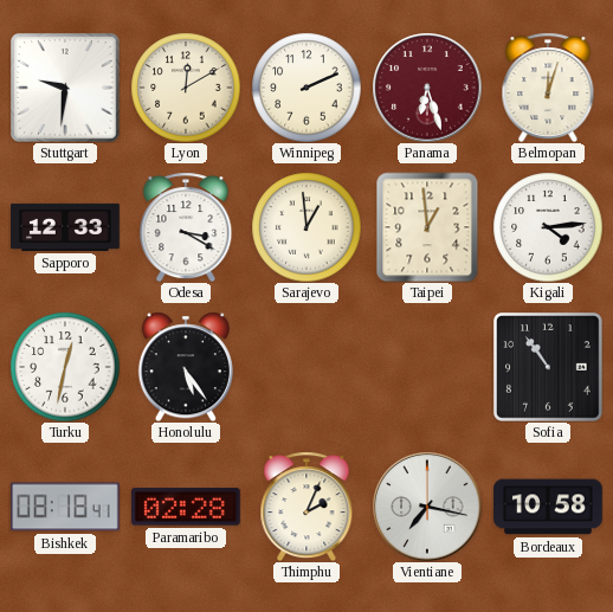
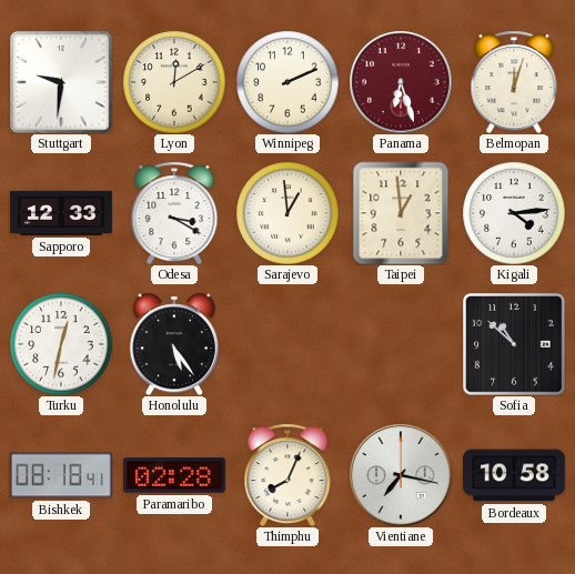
Sofia: 10:54 -> 10:52
Thimphu: 2:04 -> 8:04
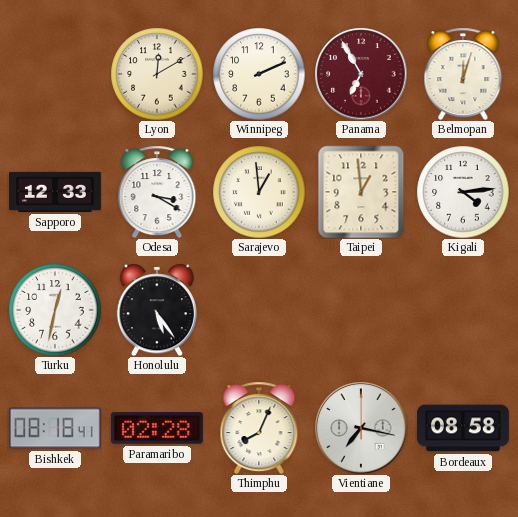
Stuttgart: 9:31 -> none
Panama: 6:27 -> 6:55
Sofia: 10:52 -> none
Bordeaux: 10:58 -> 08:58
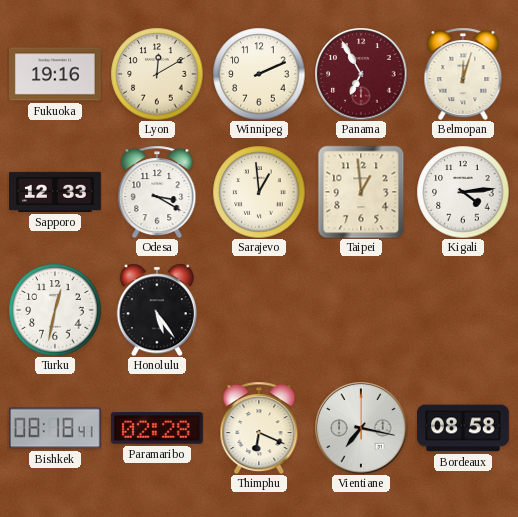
Fukuoka: none -> 19:16
Thimphu: 8:04 -> 6:19
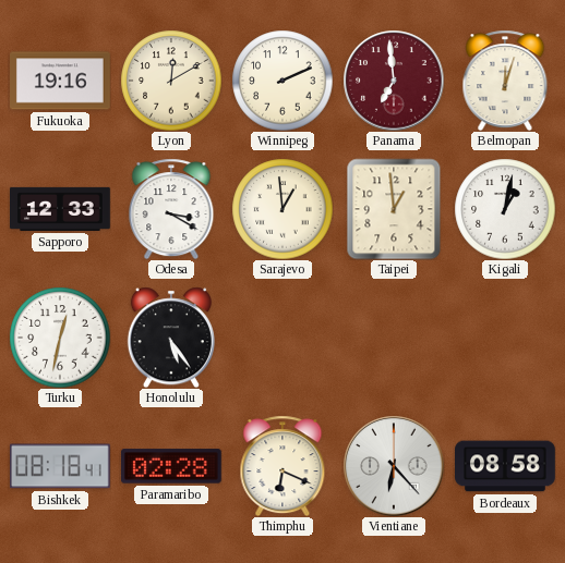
Panama: 6:55 -> 6:59
Kigali: 4:14 -> 1:02
Vientiane: 7:17 -> 6:23
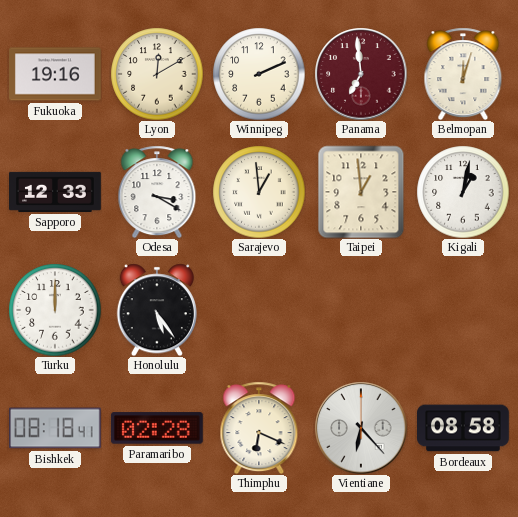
Turku: 12:32 -> 12:00
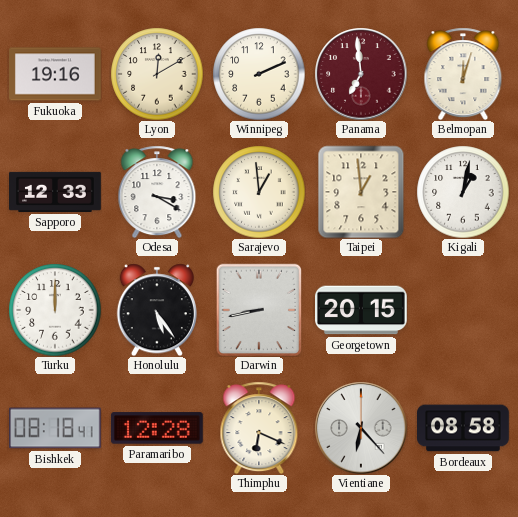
Darwin: none -> 8:43
Georgetown: none -> 20:15
Paramaribo: 02:28 -> 12:28
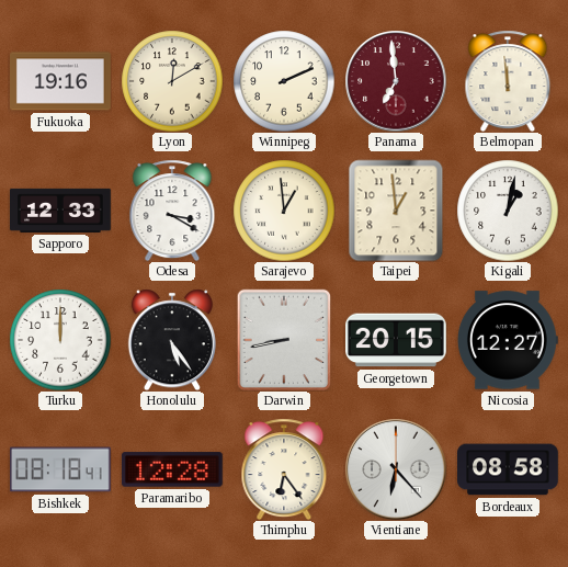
Belmopan: 12:03 -> 11:59
Nicosia: none -> 12:27
Thimphu: 6:19 -> 6:24
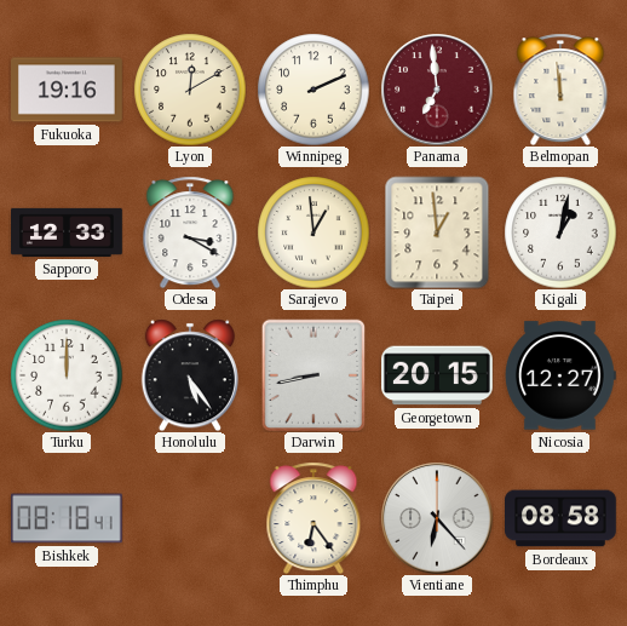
Paramaribo: 12:28 -> none
